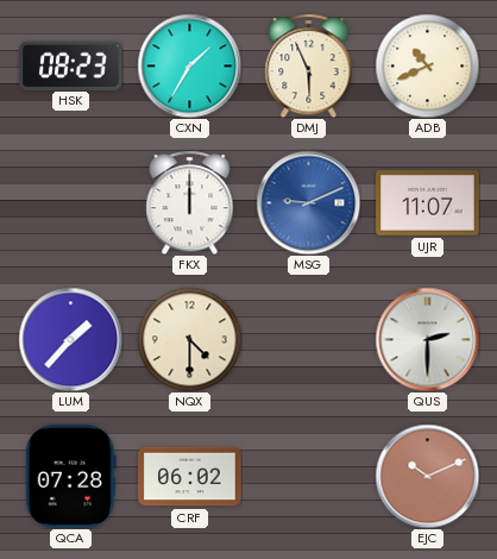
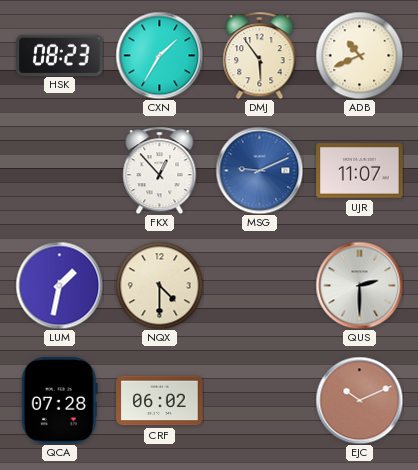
DMJ: 5:56 -> 5:54
FKX: 12:00 -> 12:53
LUM: 1:37 -> 1:32
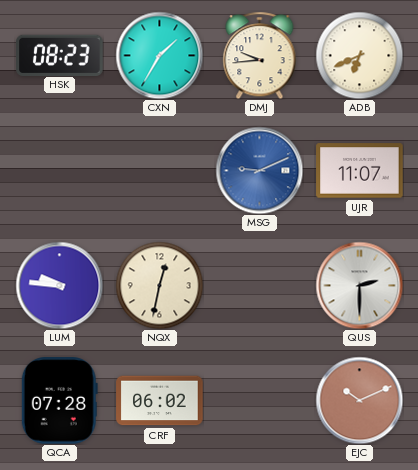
DMJ: 5:54 -> 9:44
ADB: 10:41 -> 6:41
FKX: 12:53 -> none
LUM: 1:32 -> 9:46
NQX: 4:30 -> 12:32
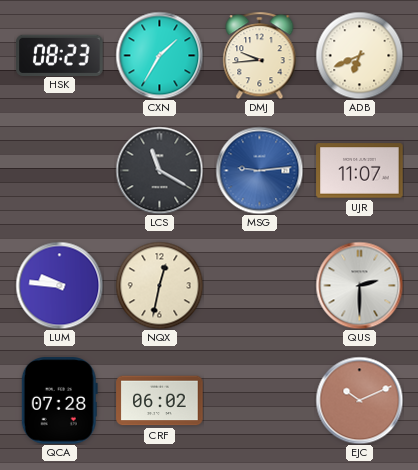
LCS: none -> 11:20
MSG: 9:11 -> 9:14
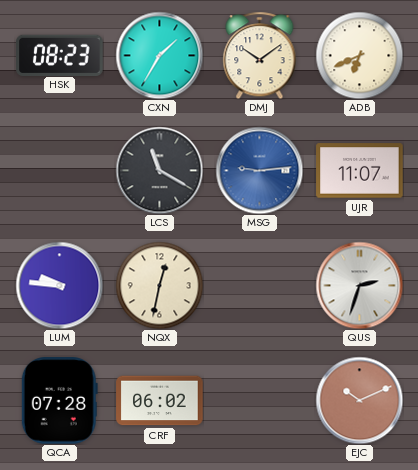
DMJ: 9:44 -> 10:09
QUS: 2:30 -> 2:33
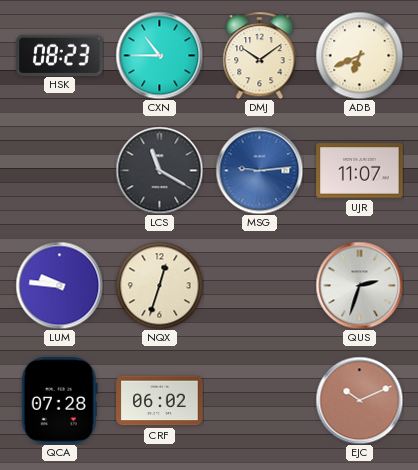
CXN: 1:35 -> 10:45
NQX: 12:32 -> 12:33
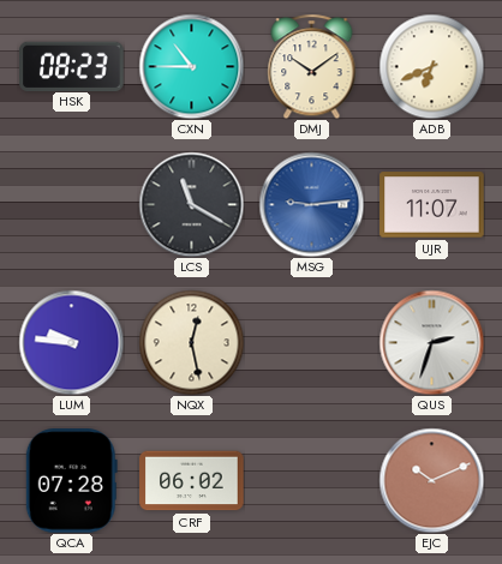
NQX: 12:33 -> 12:28
